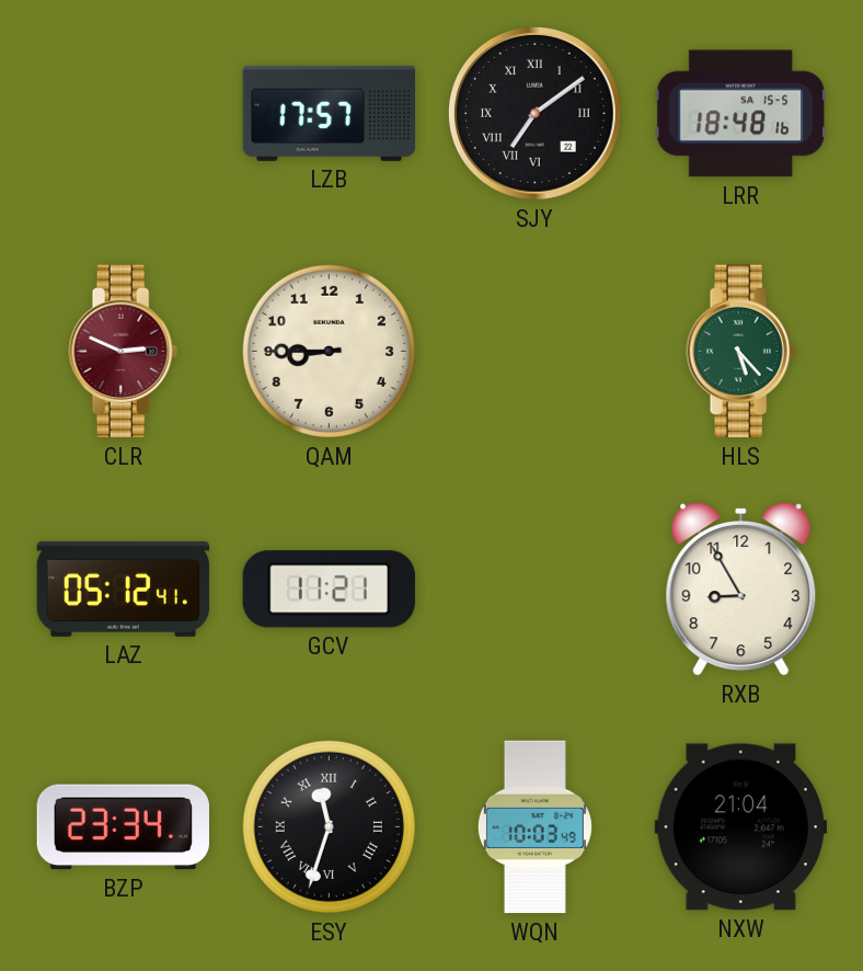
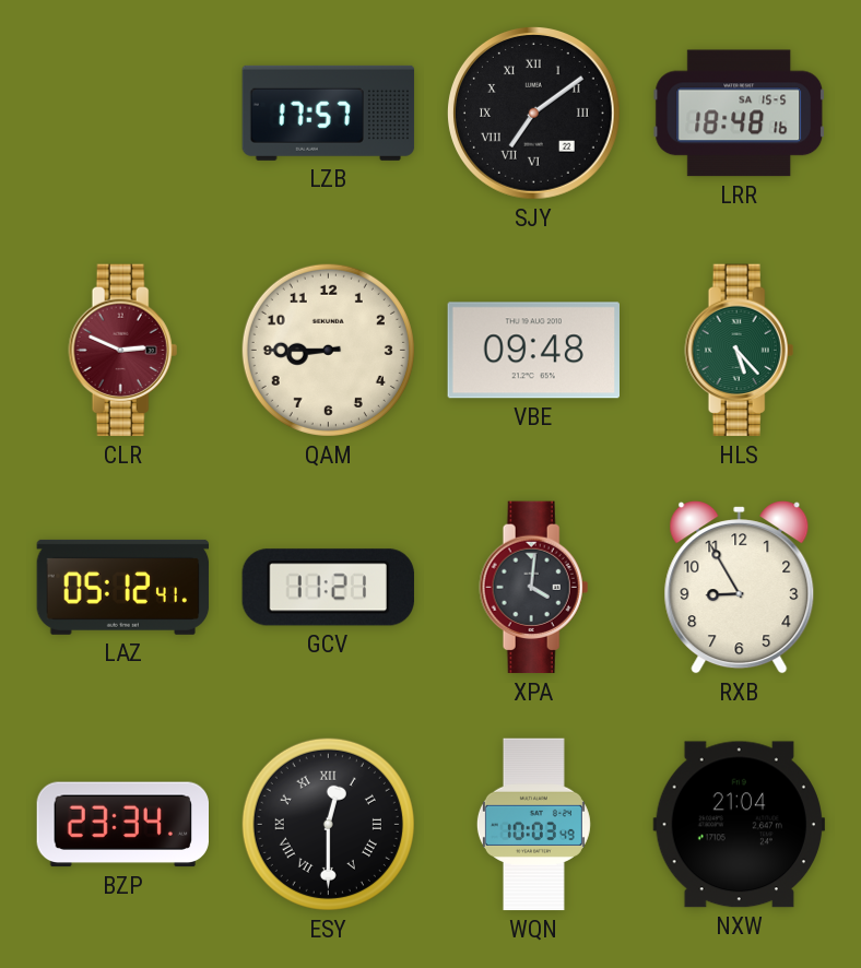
VBE: none -> 09:48
XPA: none -> 4:01
ESY: 11:33 -> 12:30
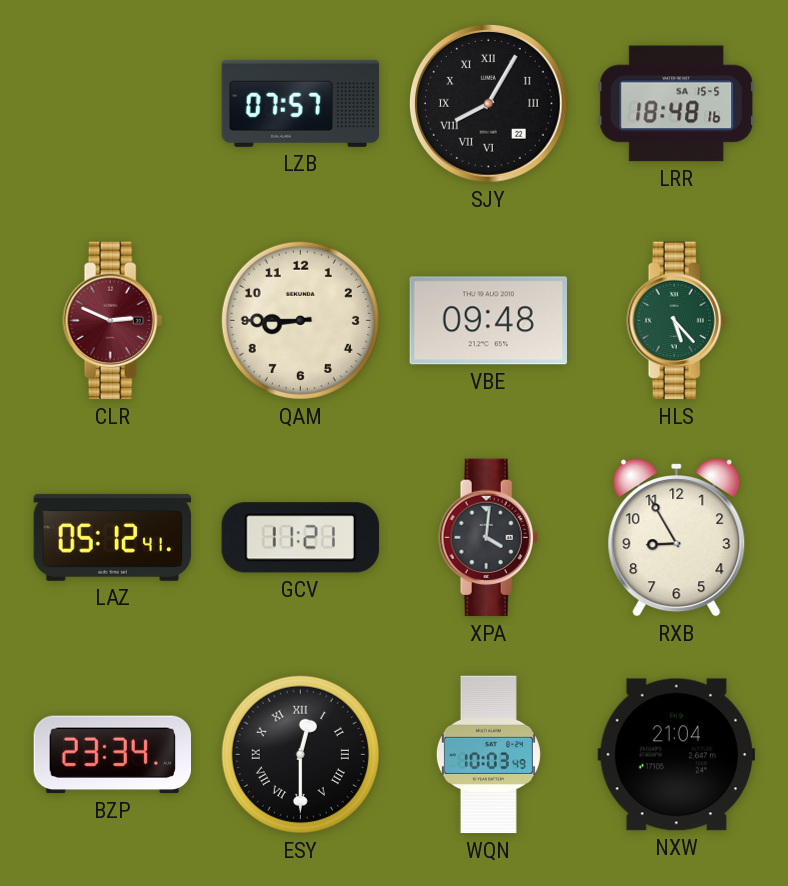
LZB: 17:57 -> 07:57
SJY: 7:09 -> 8:05
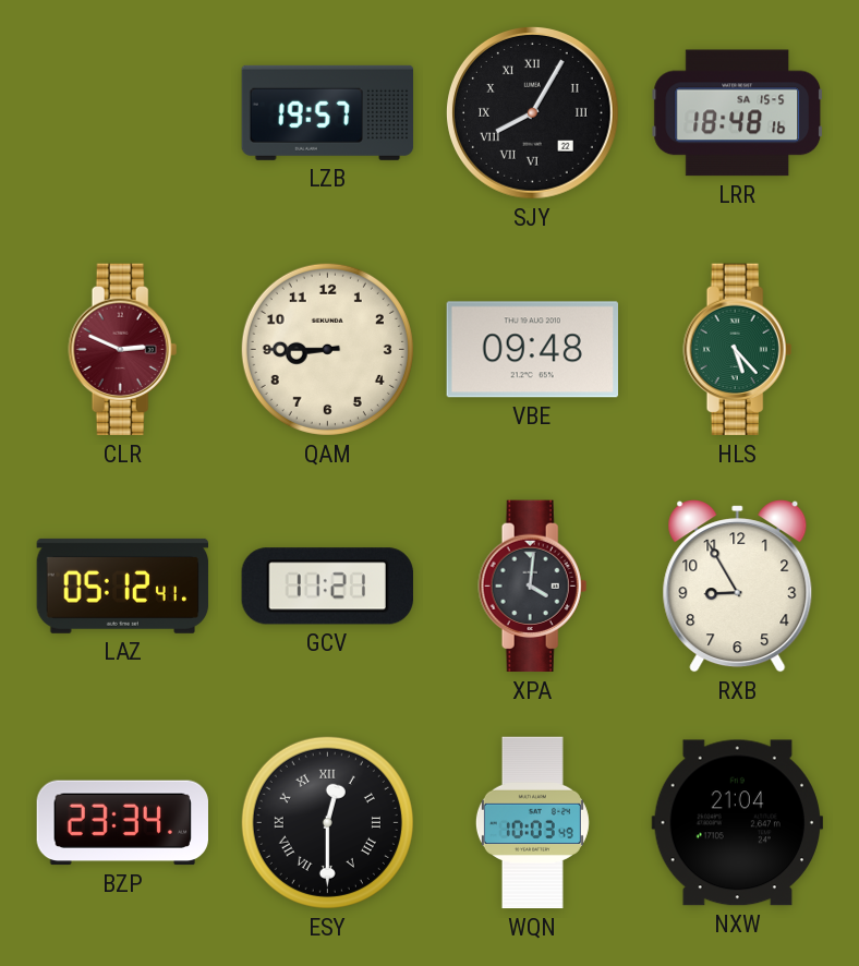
LZB: 07:57 -> 19:57
